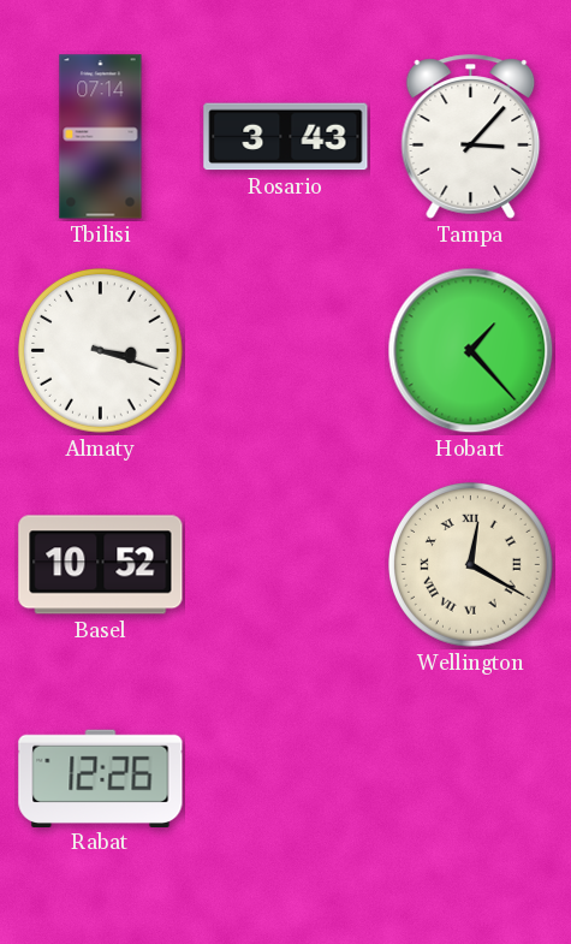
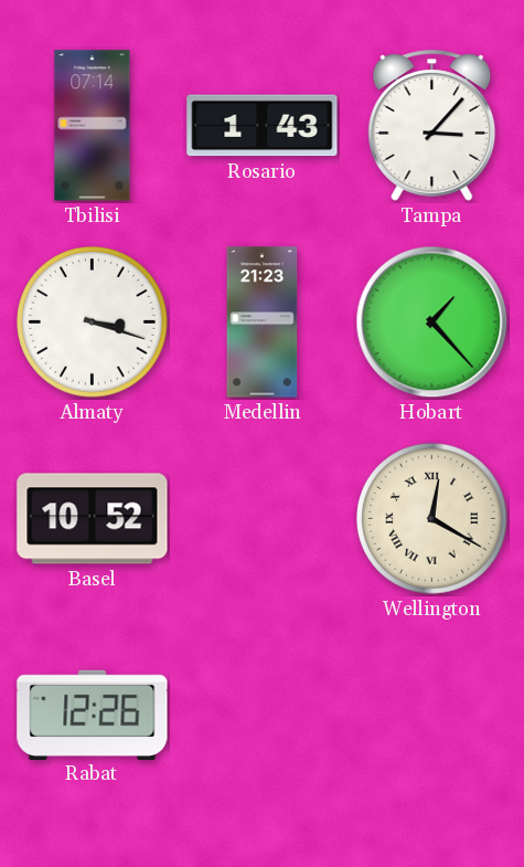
Rosario: 3:43 -> 1:43
Medellin: none -> 21:23
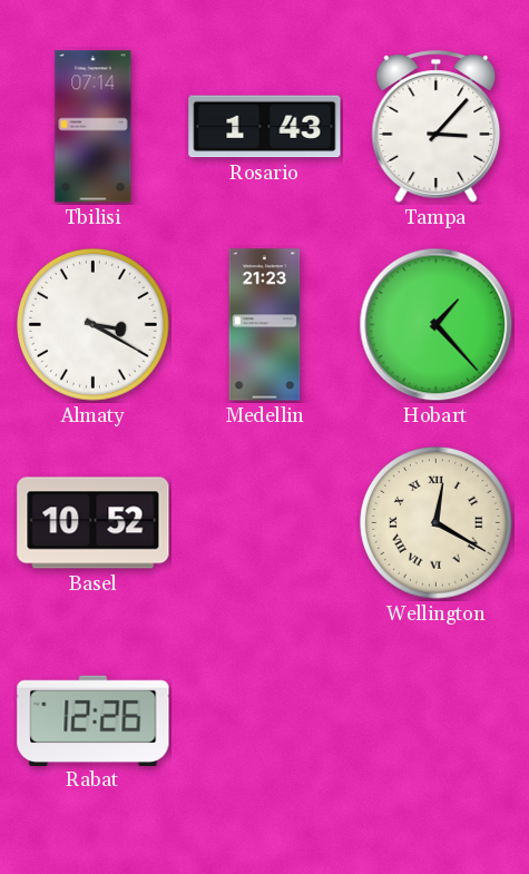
Almaty: 3:18 -> 3:20
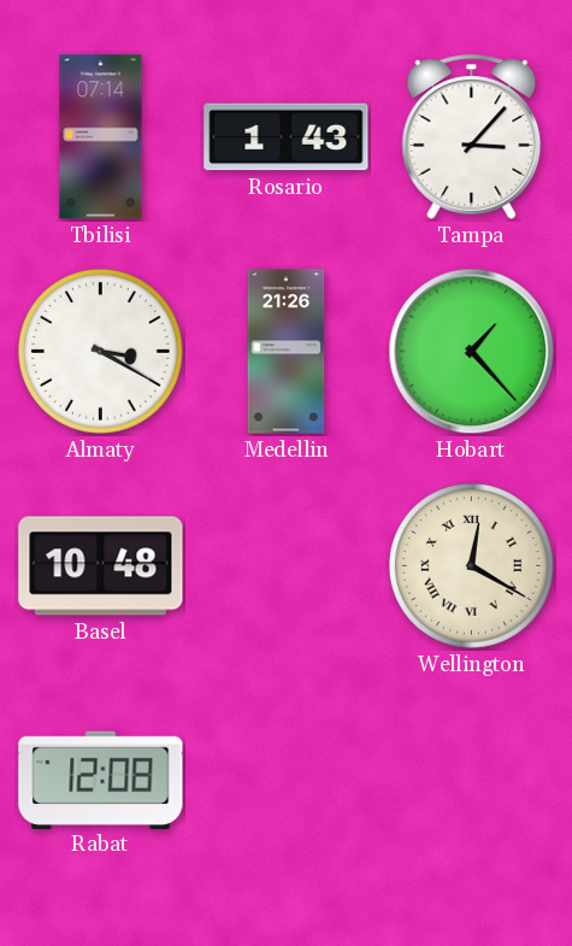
Medellin: 21:23 -> 21:26
Basel: 10:52 -> 10:48
Rabat: 12:26 -> 12:08
